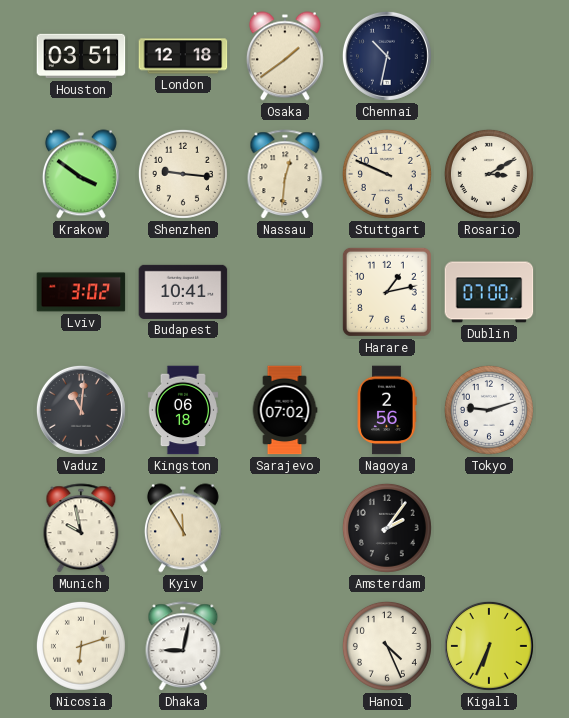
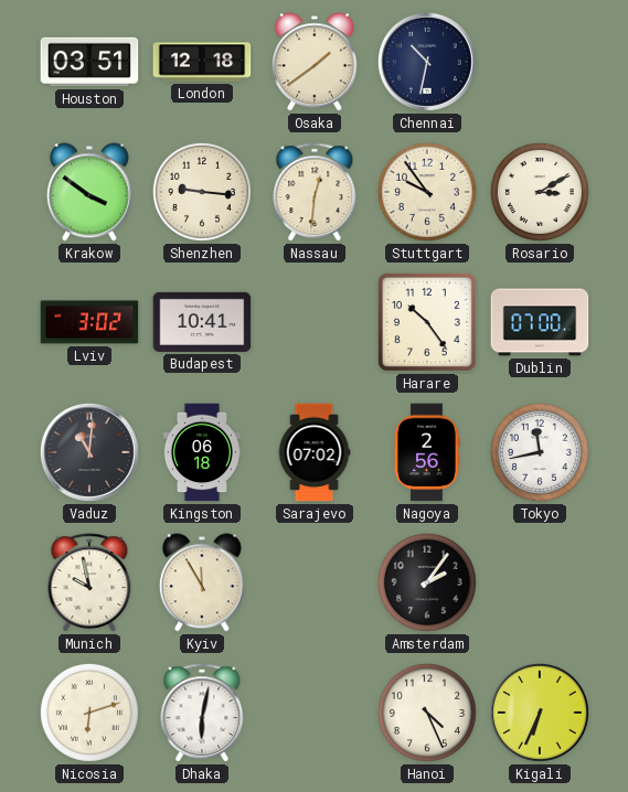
Stuttgart: 9:49 -> 9:54
Harare: 1:13 -> 10:24
Tokyo: 9:12 -> 11:43
Dhaka: 9:02 -> 6:02
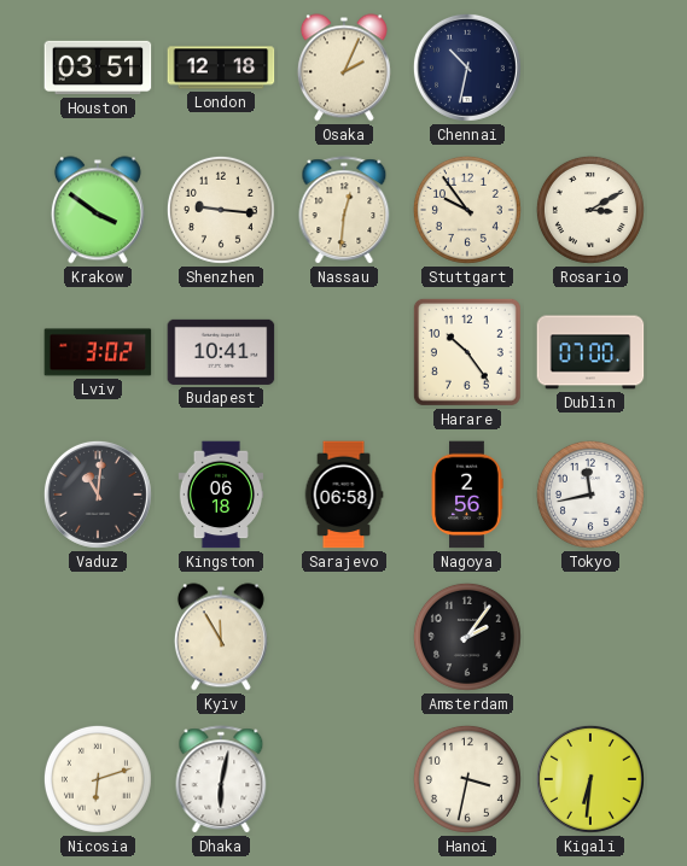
Osaka: 1:39 -> 2:04
Sarajevo: 07:02 -> 06:58
Munich: 9:58 -> none
Hanoi: 4:26 -> 3:32
Kigali: 6:34 -> 6:31
